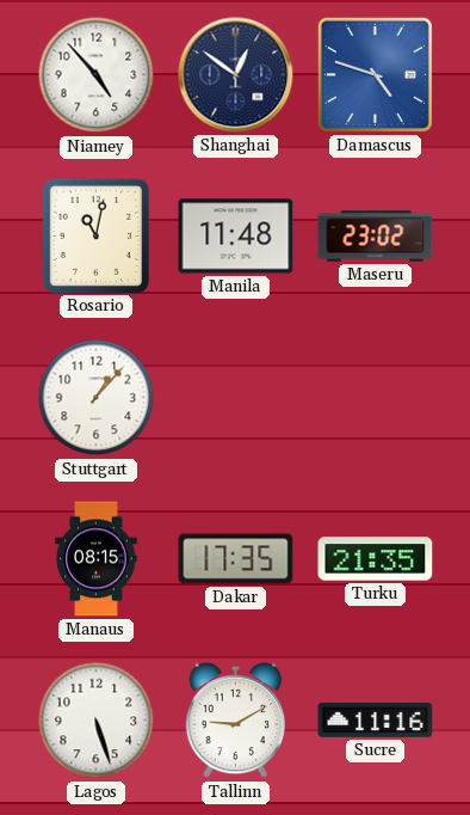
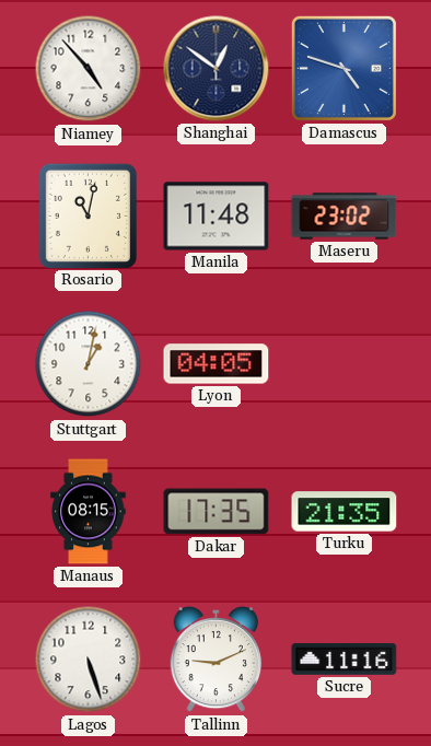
Stuttgart: 1:07 -> 1:02
Lyon: none -> 04:05
Tallinn: 9:10 -> 9:11
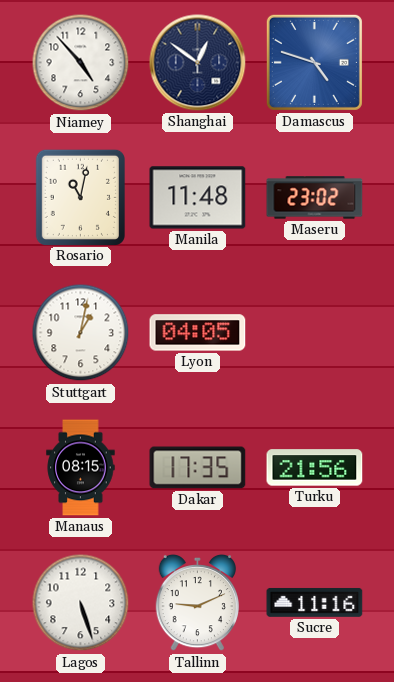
Turku: 21:35 -> 21:56
